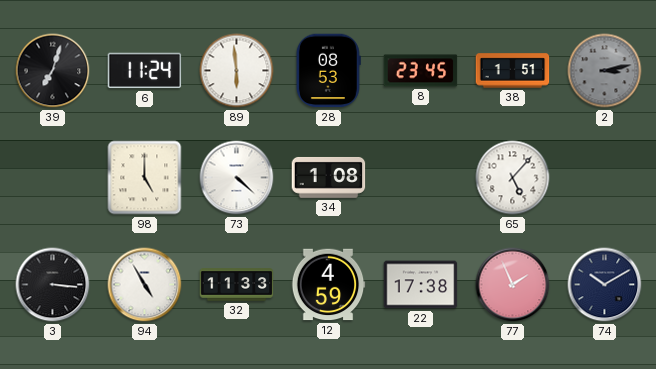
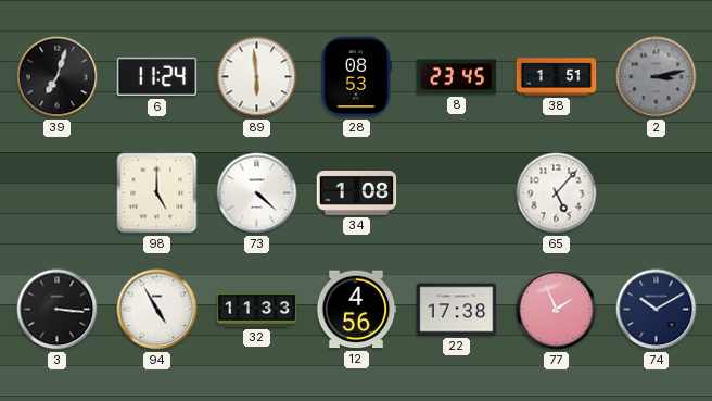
12: 4:59 -> 4:56
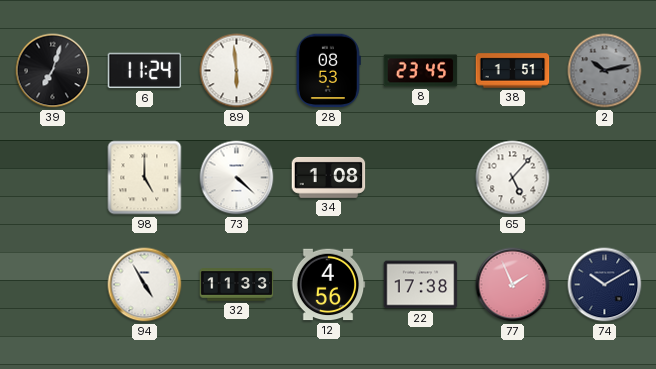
2: 3:13 -> 10:13
3: 3:16 -> none
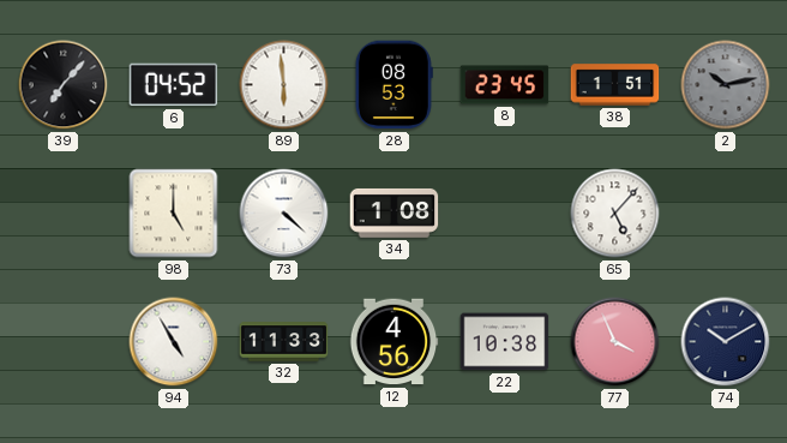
39: 7:03 -> 7:07
6: 11:24 -> 04:52
22: 17:38 -> 10:38
77: 1:56 -> 3:56
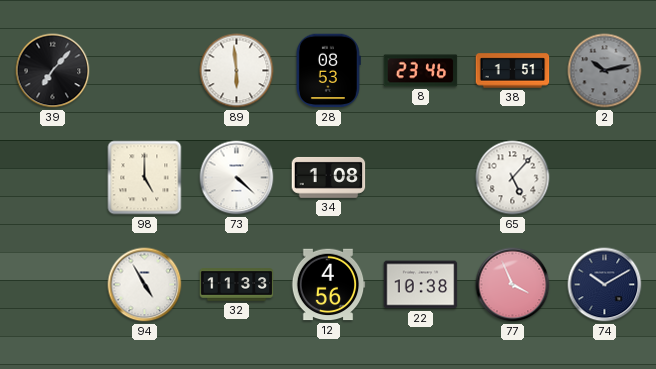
6: 04:52 -> none
8: 23:45 -> 23:46
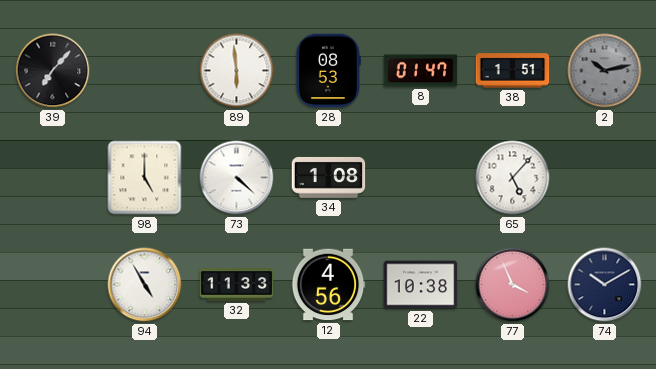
8: 23:46 -> 01:47
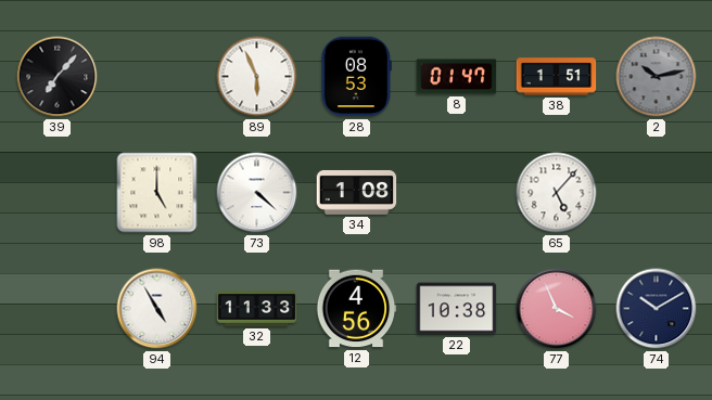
89: 5:59 -> 5:56
